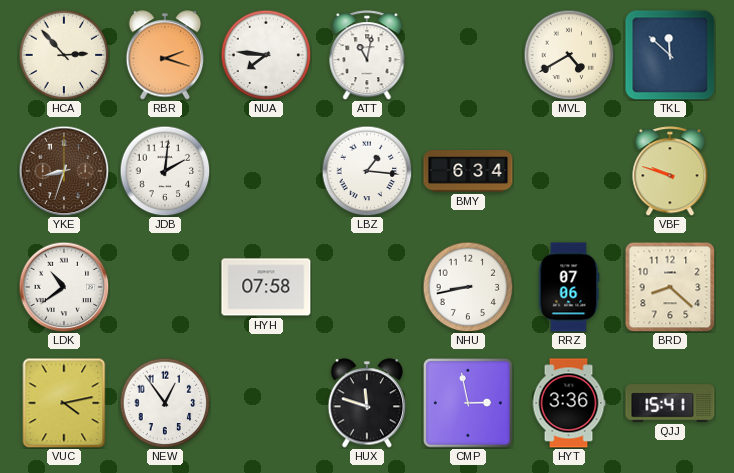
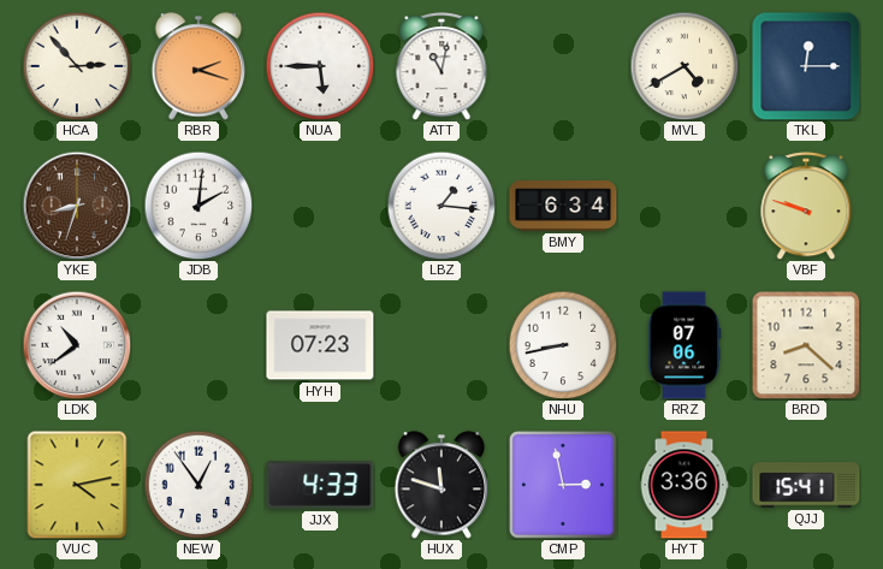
NUA: 7:46 -> 5:45
TKL: 11:52 -> 12:15
HYH: 07:58 -> 07:23
JJX: none -> 4:33
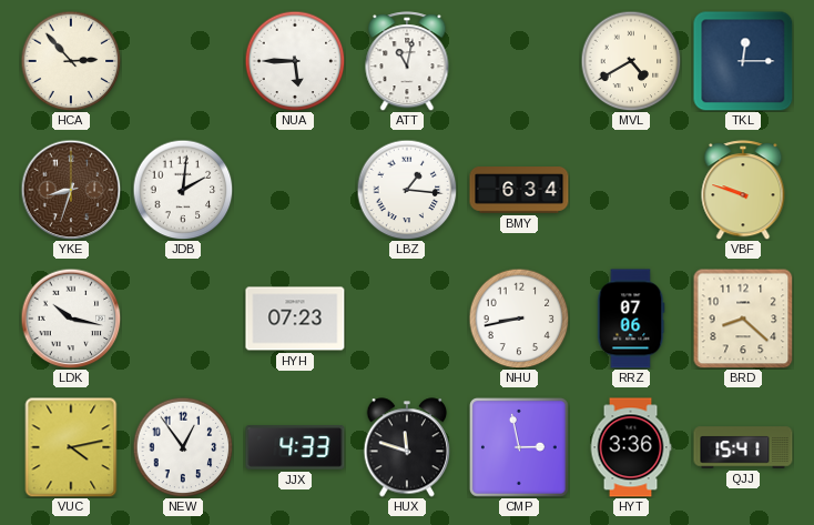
RBR: 2:18 -> none
LDK: 10:39 -> 10:17
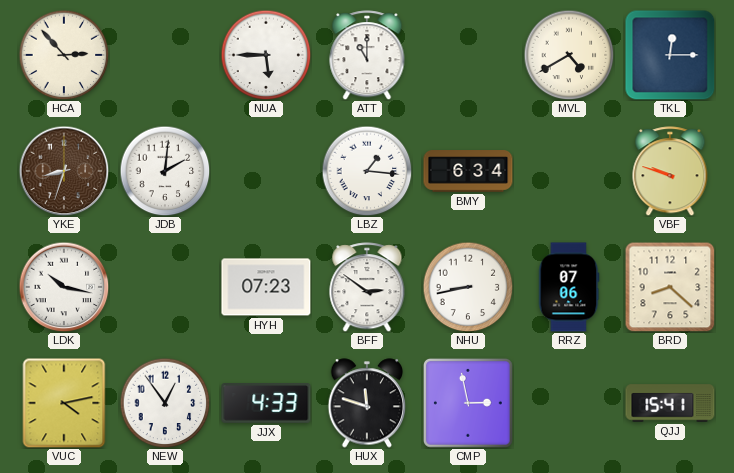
ATT: 11:02 -> 11:00
BFF: none -> 2:51
HYT: 3:36 -> none
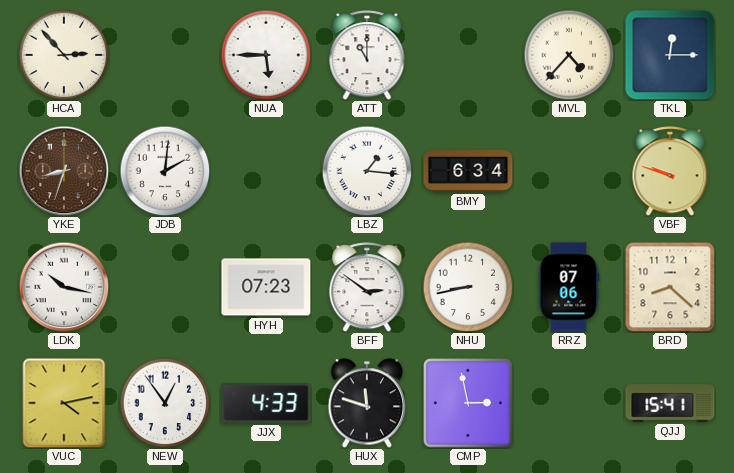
MVL: 4:40 -> 4:37
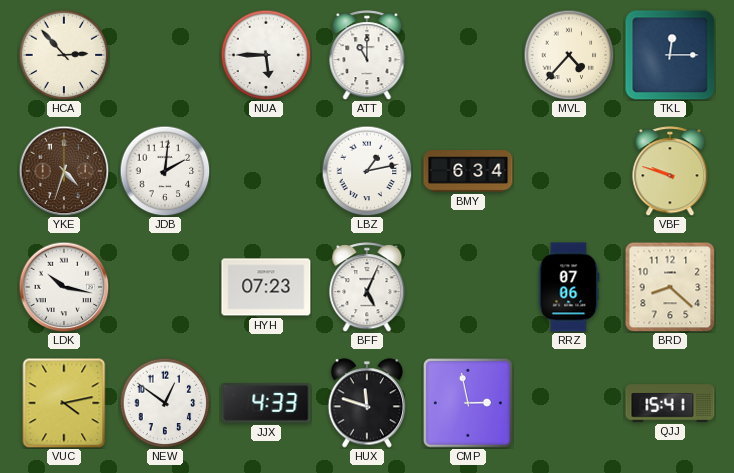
YKE: 8:33 -> 4:33
LBZ: 1:16 -> 1:13
BFF: 2:51 -> 5:04
NHU: 8:43 -> none
NEW: 12:54 -> 12:51
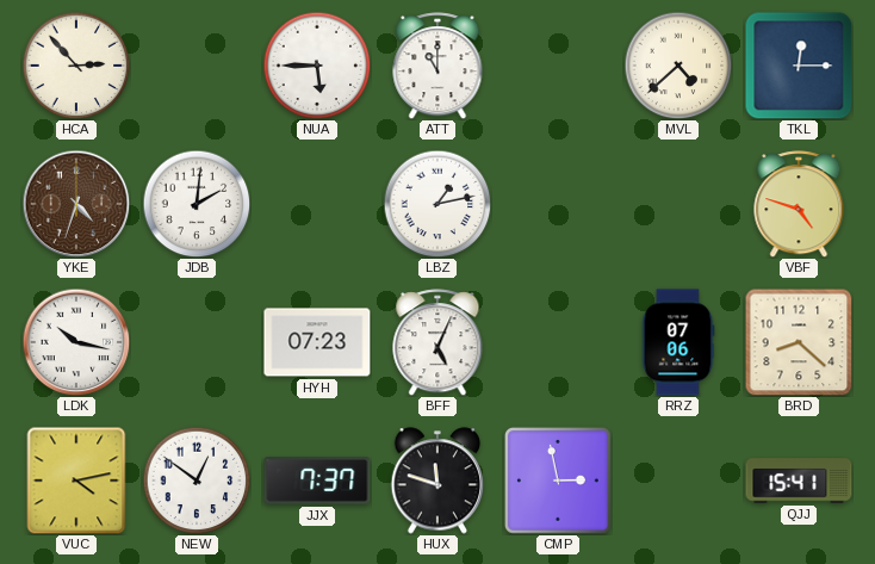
MVL: 4:37 -> 4:38
BMY: 6:34 -> none
VBF: 9:48 -> 4:48
JJX: 4:33 -> 7:37
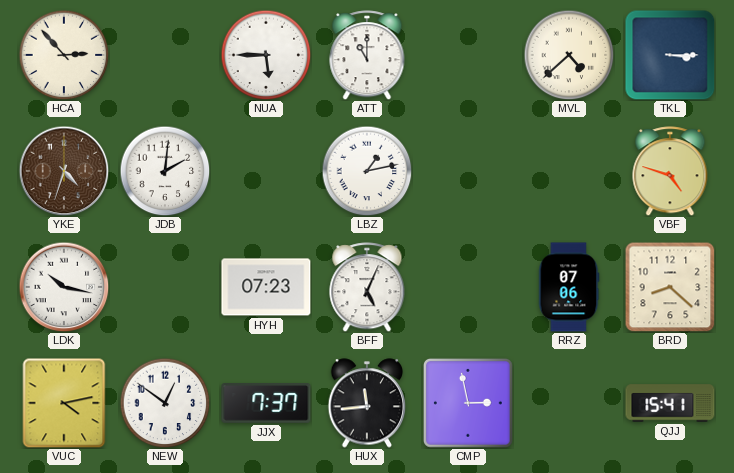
TKL: 12:15 -> 3:15
HUX: 11:48 -> 11:44
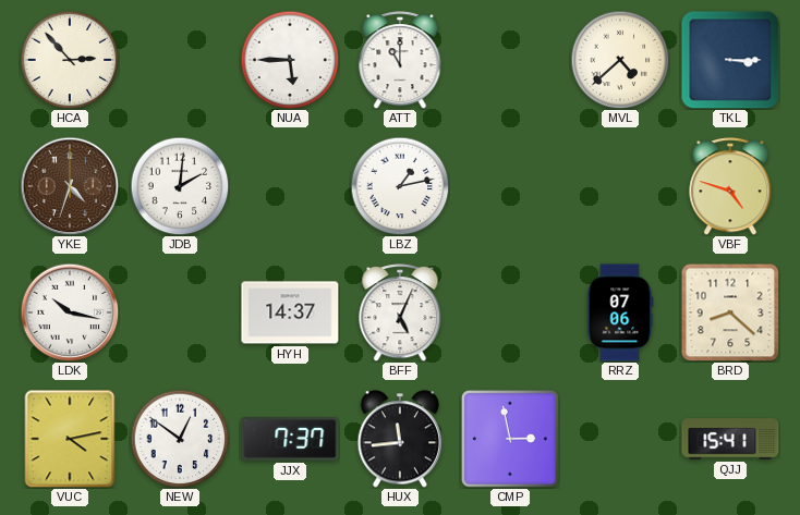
HYH: 07:23 -> 14:37
